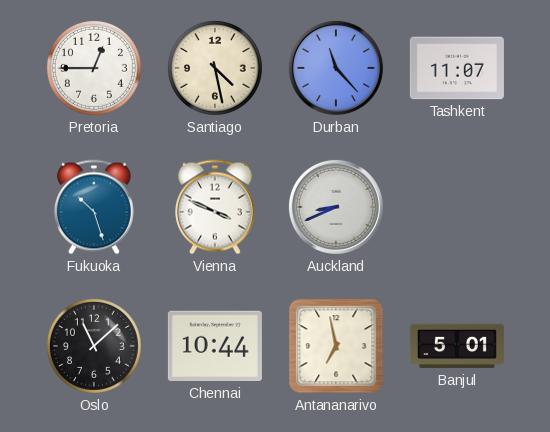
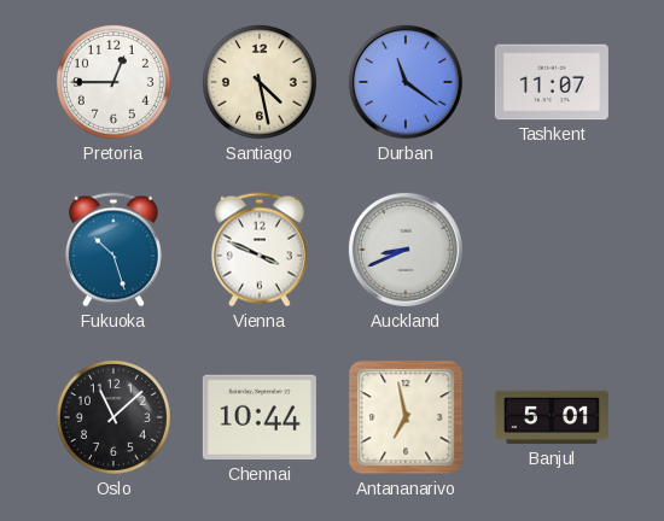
Durban: 11:23 -> 11:21
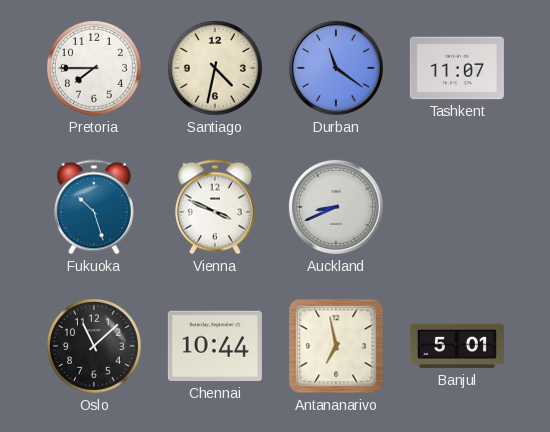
Pretoria: 12:45 -> 7:45
Santiago: 4:28 -> 4:32
